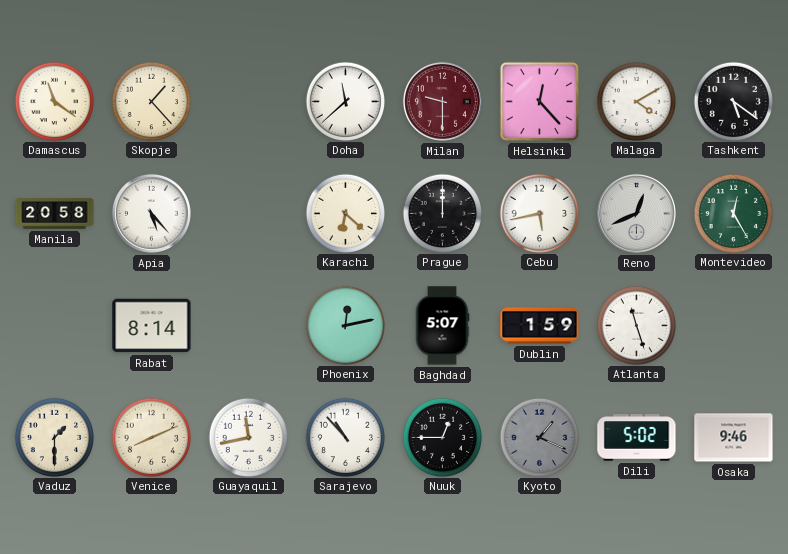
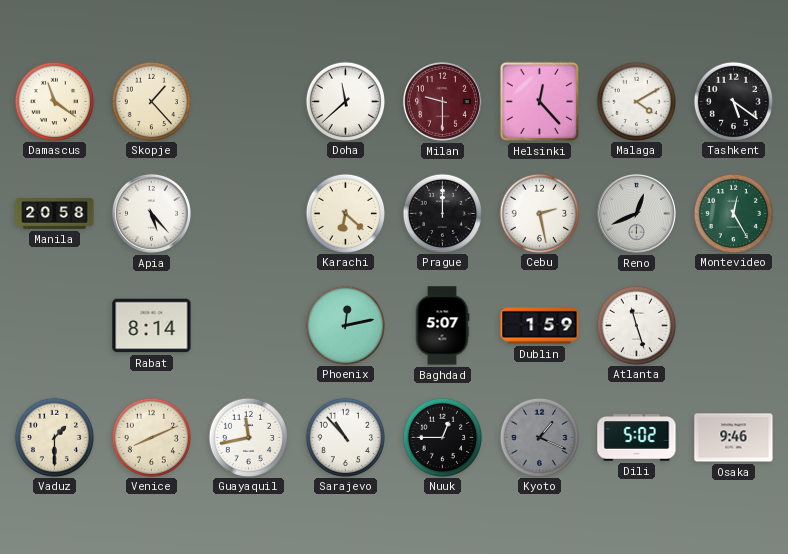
Cebu: 5:43 -> 2:28
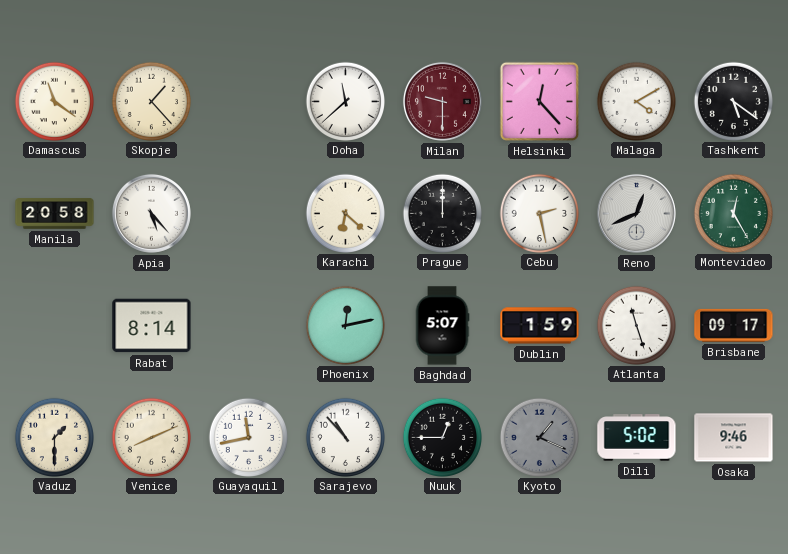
Brisbane: none -> 09:17
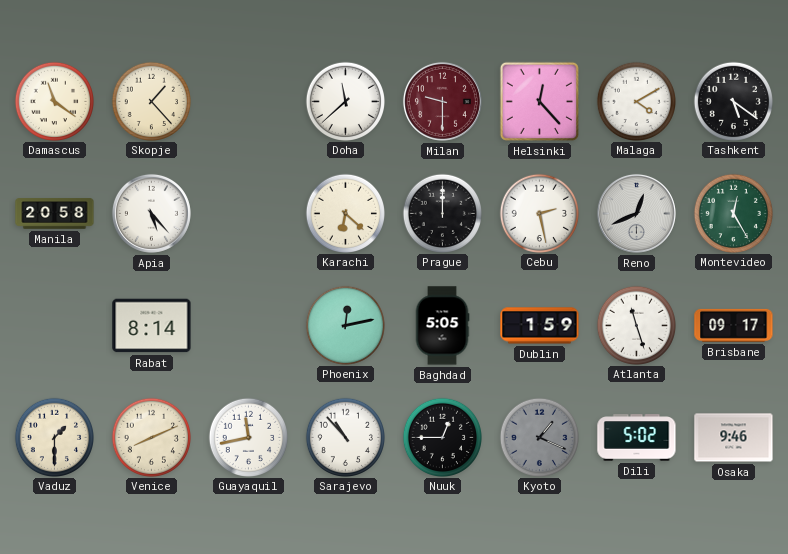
Baghdad: 5:07 -> 5:05
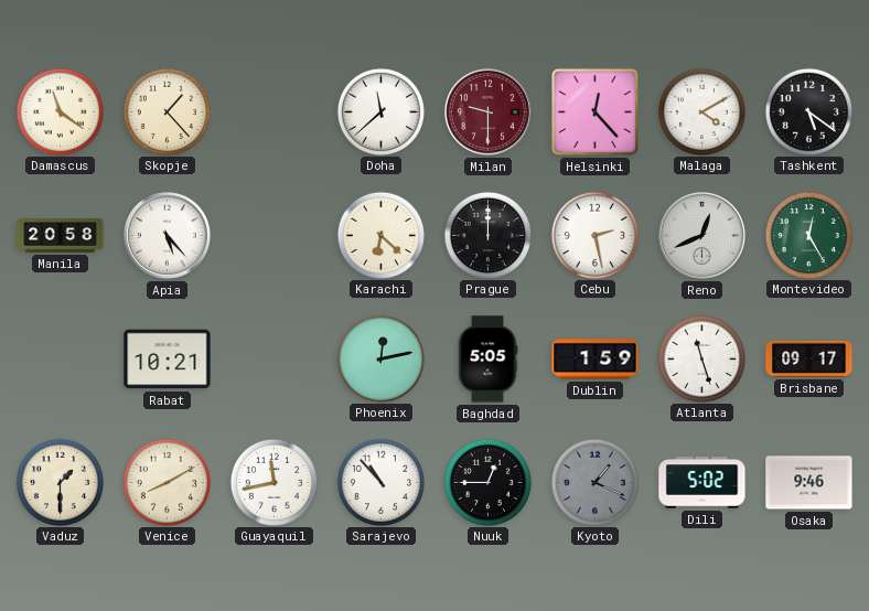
Rabat: 8:14 -> 10:21
Venice: 8:11 -> 8:10
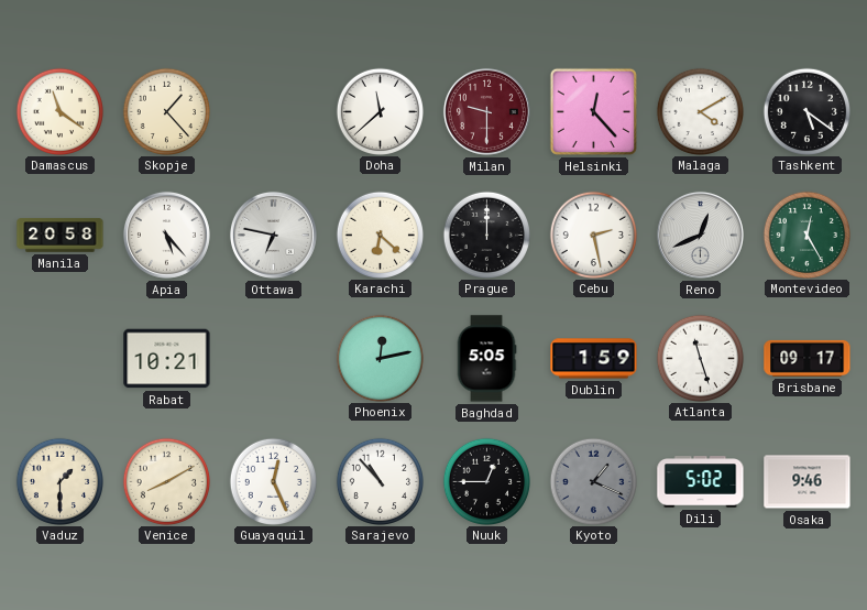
Ottawa: none -> 6:47
Guayaquil: 11:43 -> 12:26
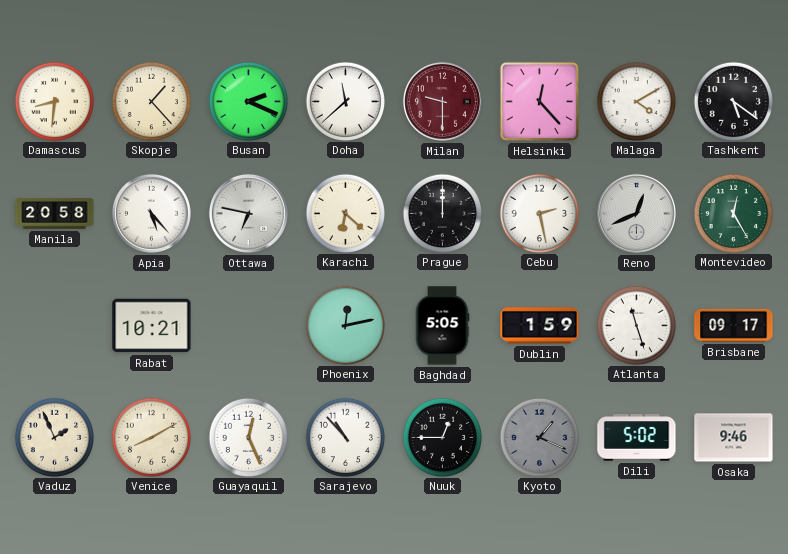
Damascus: 11:21 -> 8:31
Busan: none -> 2:19
Vaduz: 1:30 -> 1:56
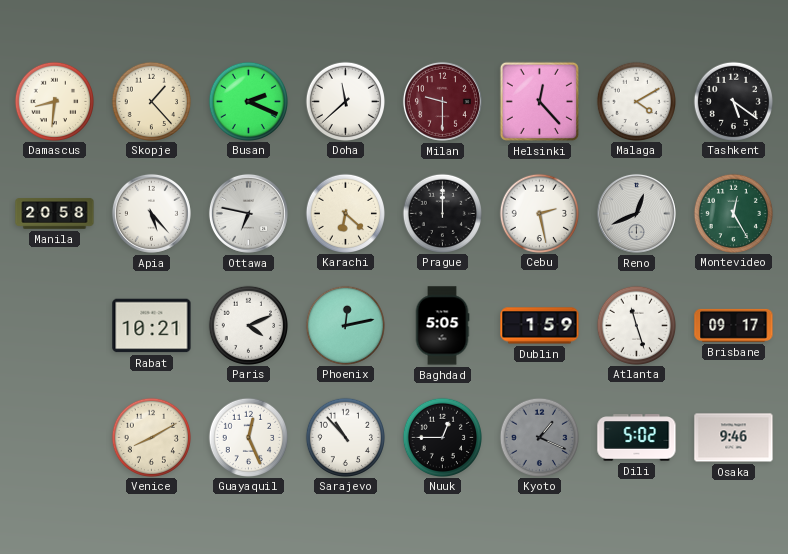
Paris: none -> 4:11
Vaduz: 1:56 -> none
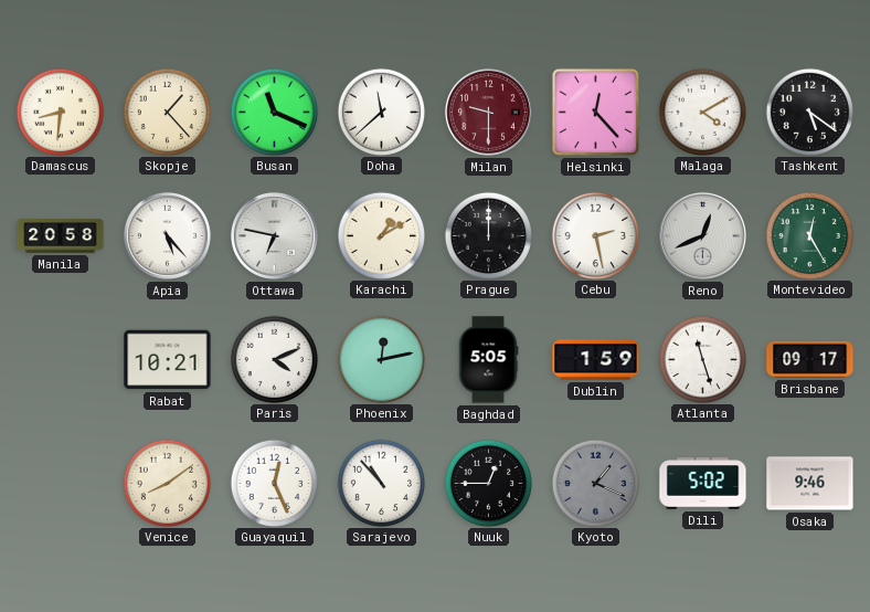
Busan: 2:19 -> 11:19
Karachi: 6:22 -> 1:10
Venice: 8:10 -> 8:09
